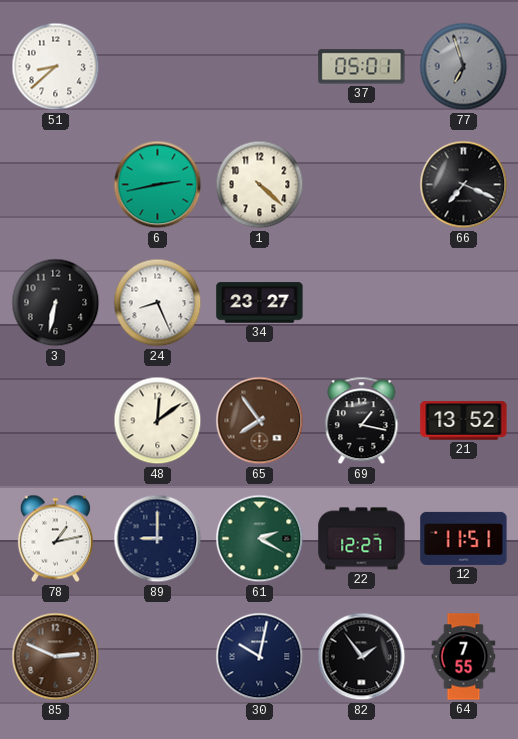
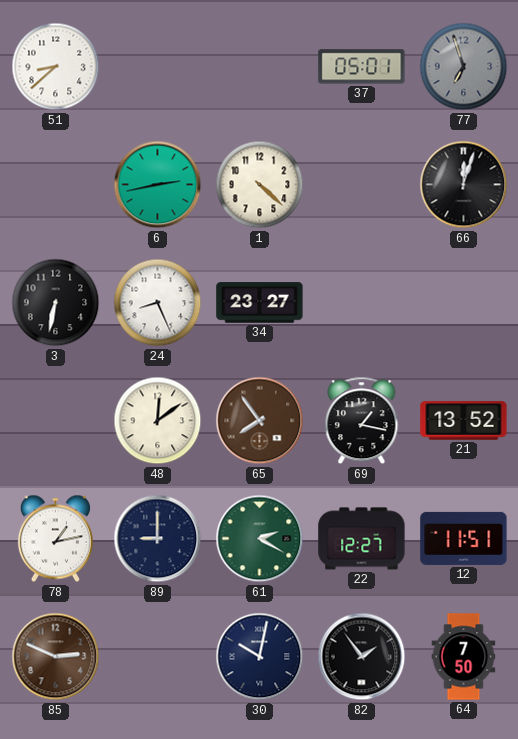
66: 7:19 -> 12:03
64: 7:55 -> 7:50
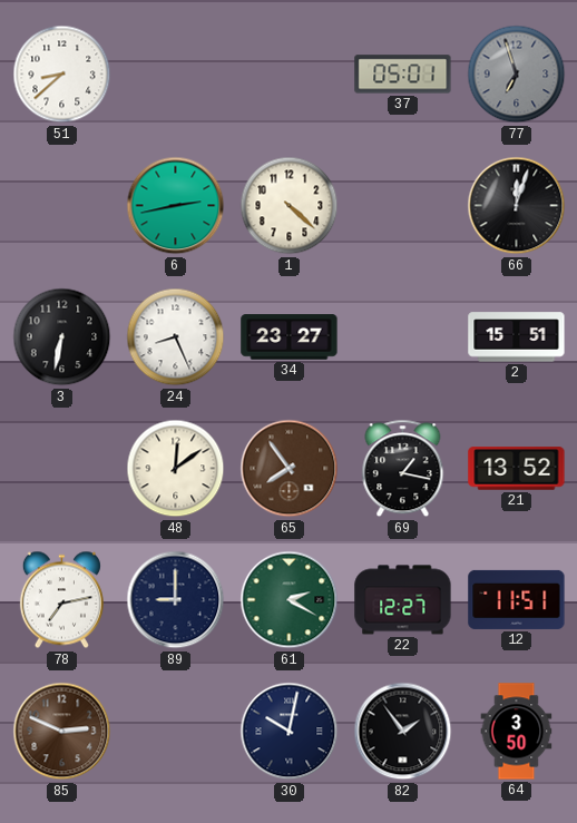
2: none -> 15:51
78: 1:13 -> 7:13
64: 7:50 -> 3:50
